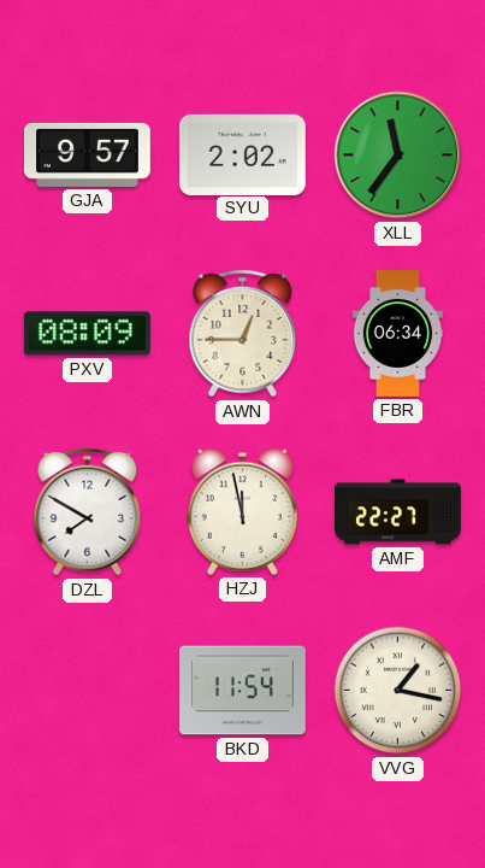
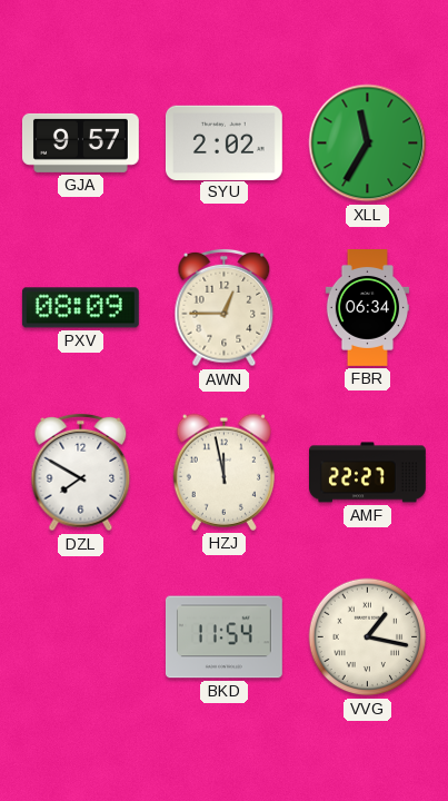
XLL: 11:36 -> 11:35
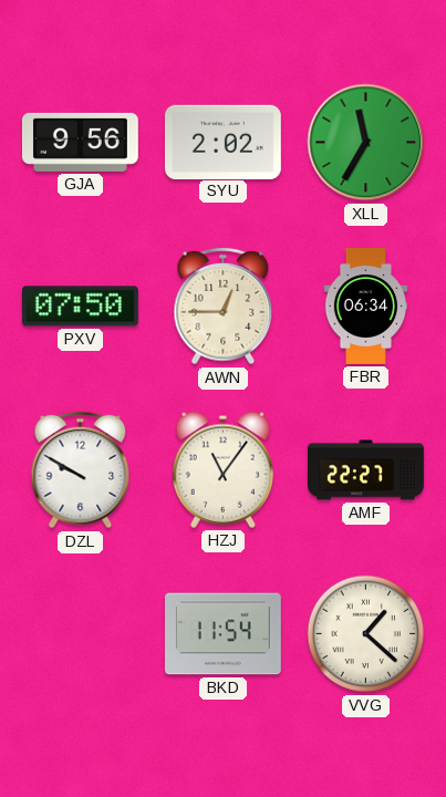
GJA: 9:57 -> 9:56
PXV: 08:09 -> 07:50
DZL: 7:50 -> 9:50
HZJ: 11:58 -> 11:06
VVG: 1:17 -> 1:22
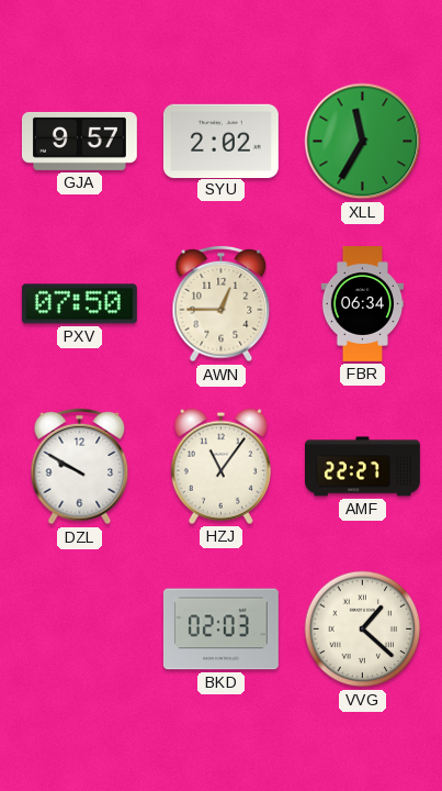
GJA: 9:56 -> 9:57
BKD: 11:54 -> 02:03
